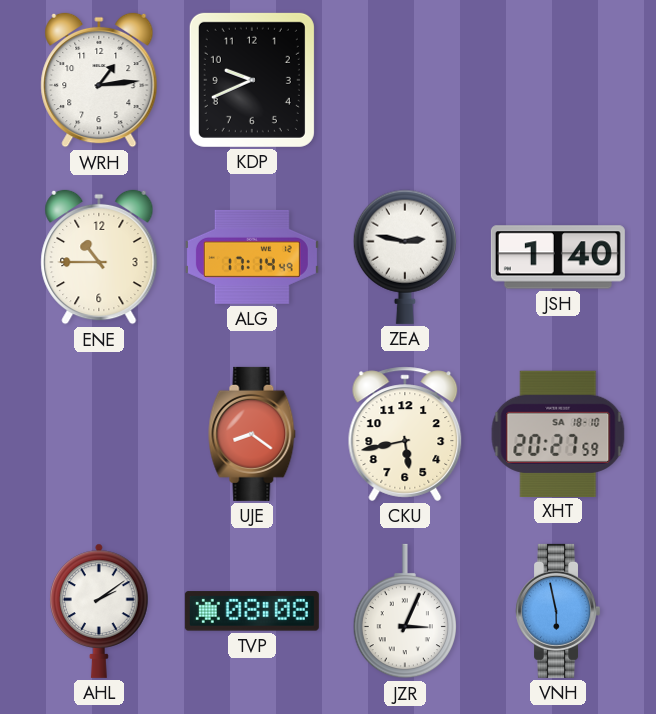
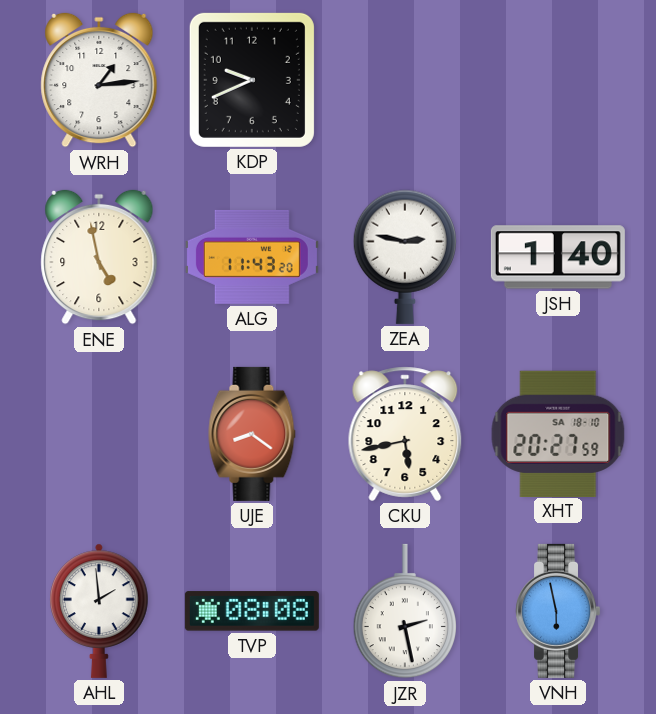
ENE: 10:45 -> 4:58
ALG: 17:14 -> 11:43
AHL: 2:09 -> 1:59
JZR: 3:04 -> 2:28
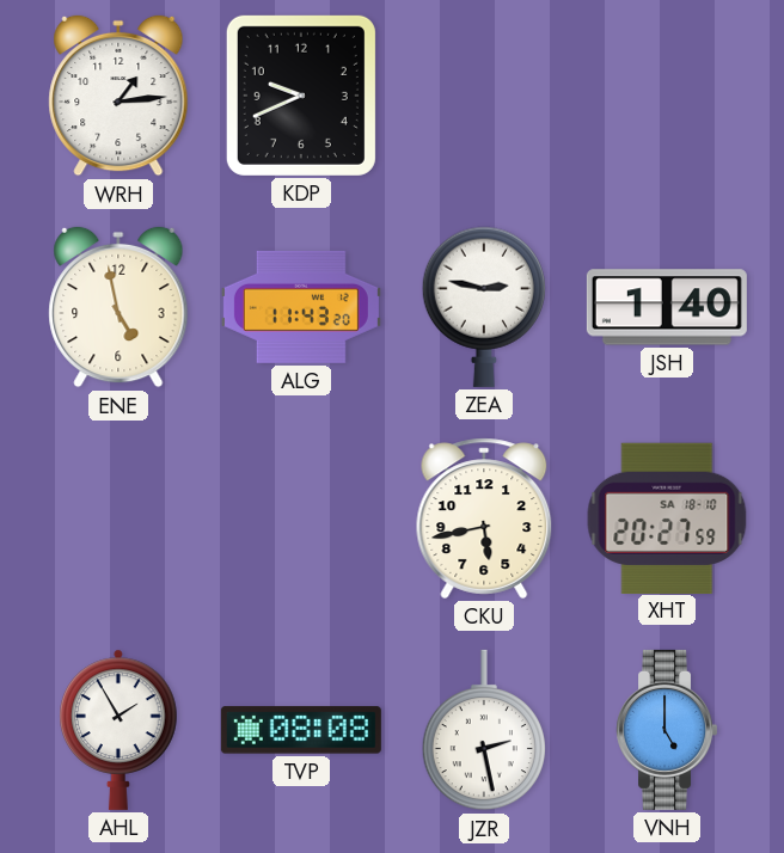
UJE: 8:21 -> none
AHL: 1:59 -> 1:55
VNH: 5:58 -> 5:00
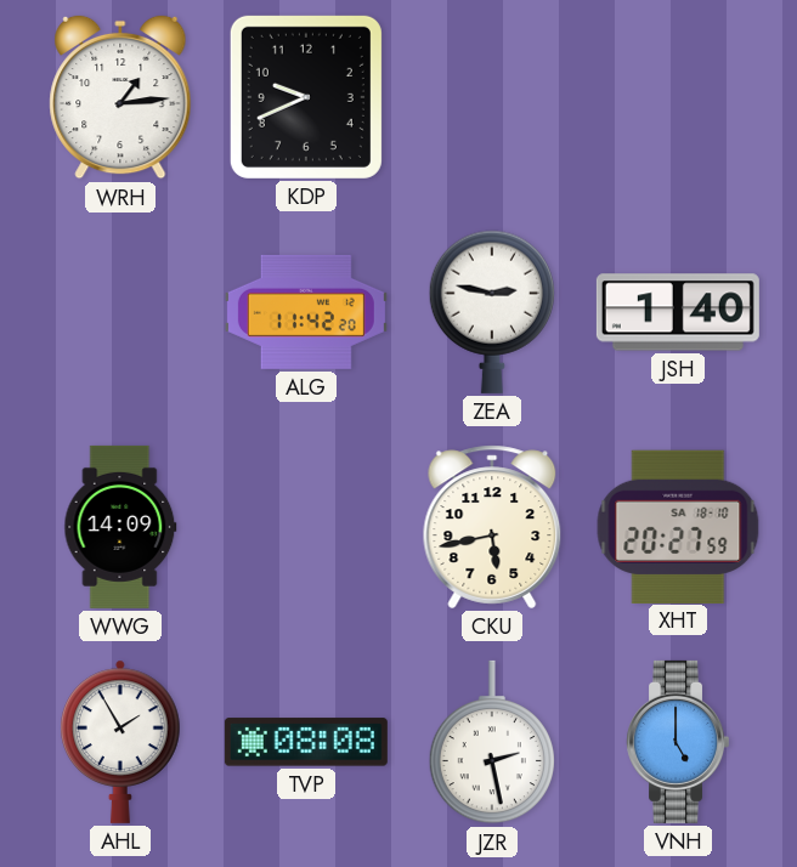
ENE: 4:58 -> none
ALG: 11:43 -> 11:42
WWG: none -> 14:09
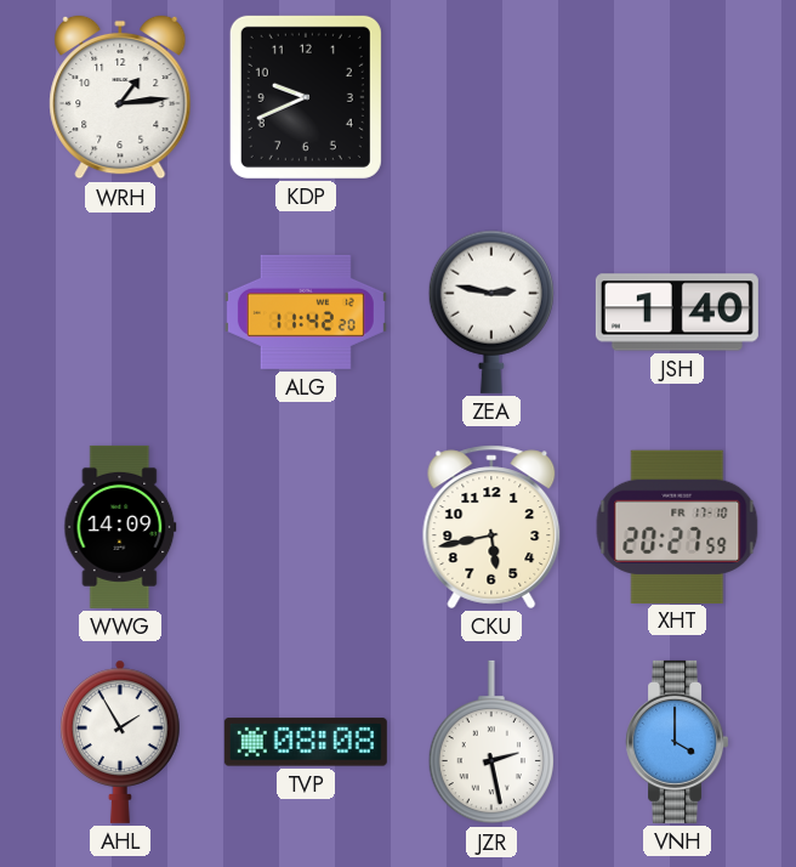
XHT date: SA 18-10 -> FR 17-10
VNH: 5:00 -> 4:00
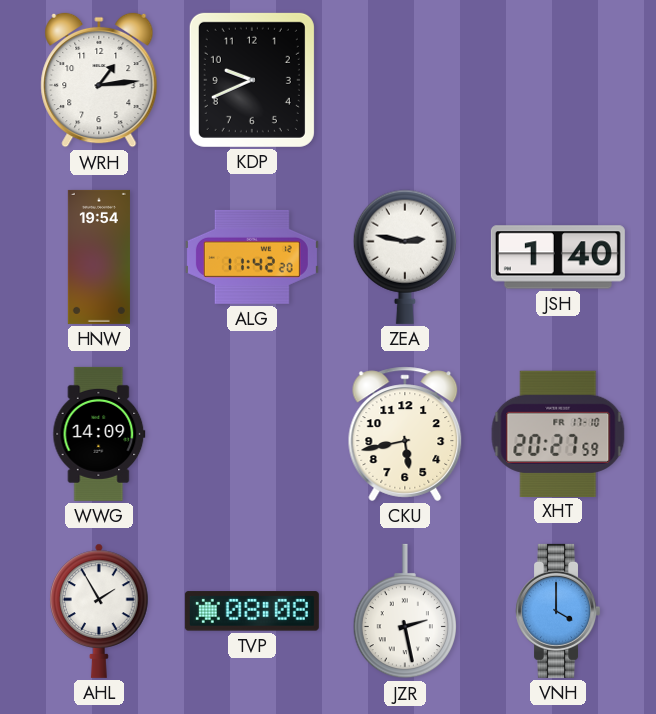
HNW: none -> 19:54
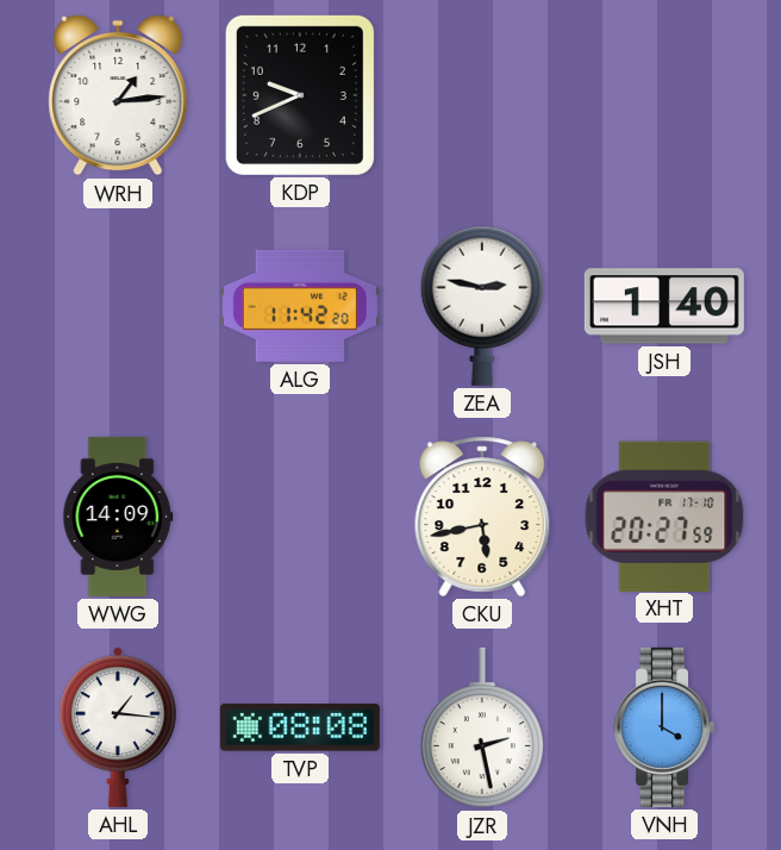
HNW: 19:54 -> none
AHL: 1:55 -> 1:16
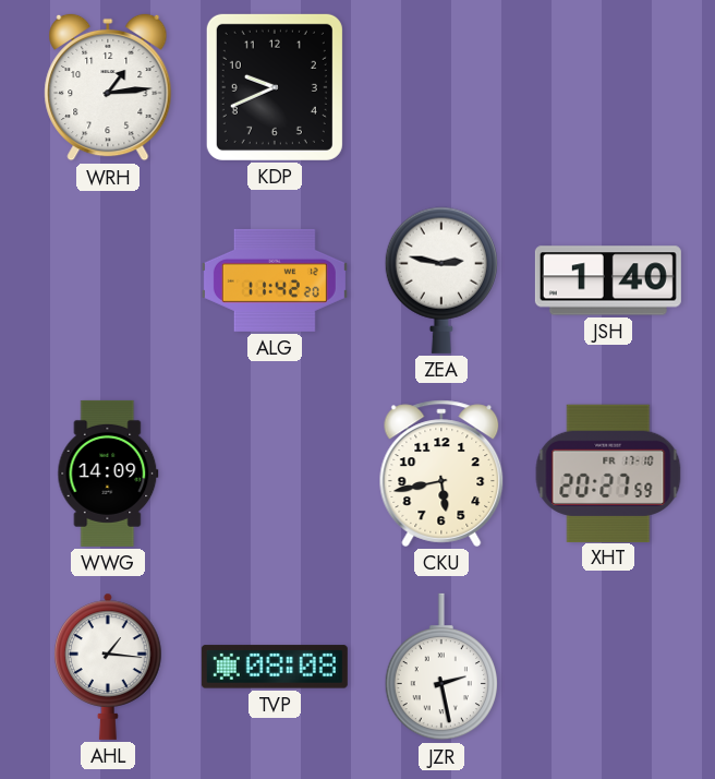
VNH: 4:00 -> none
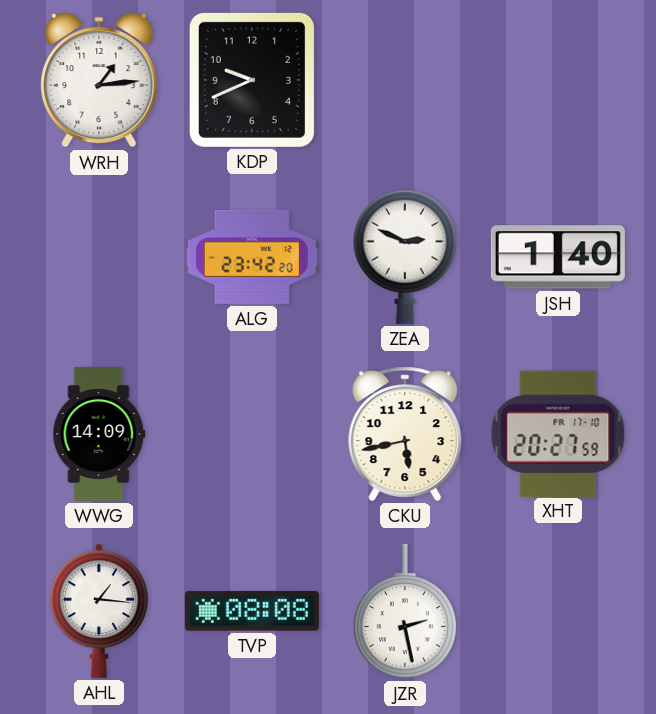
ALG: 11:42 -> 23:42
ZEA: 2:47 -> 2:49
